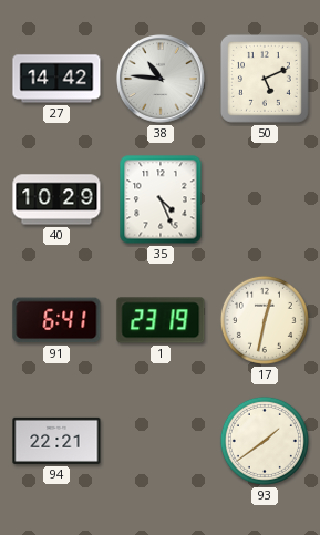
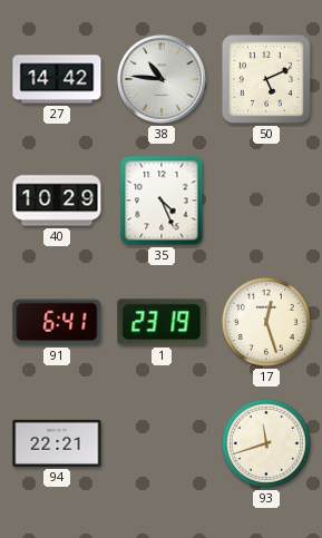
17: 12:32 -> 12:27
93: 1:39 -> 11:42
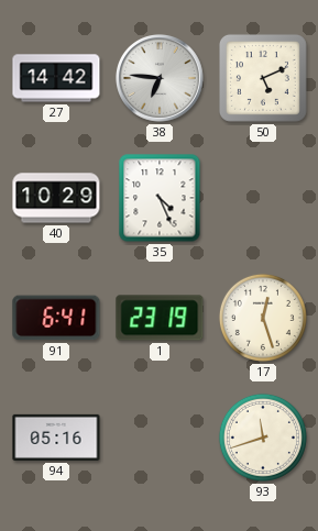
38: 10:46 -> 6:46
94: 22:21 -> 05:16
